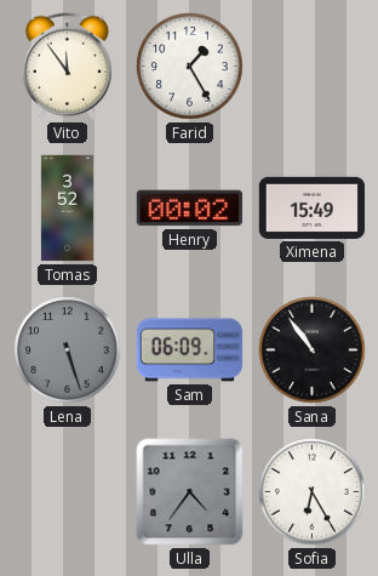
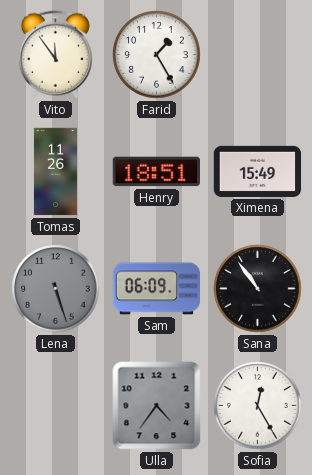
Tomas: 3:52 -> 11:26
Henry: 00:02 -> 18:51
Sofia: 6:25 -> 12:25
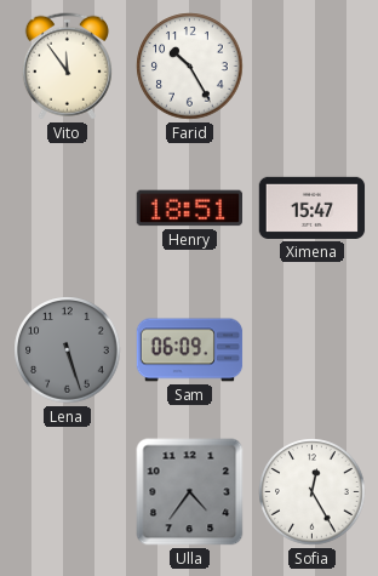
Farid: 1:25 -> 10:25
Tomas: 11:26 -> none
Ximena: 15:49 -> 15:47
Sana: 10:54 -> none
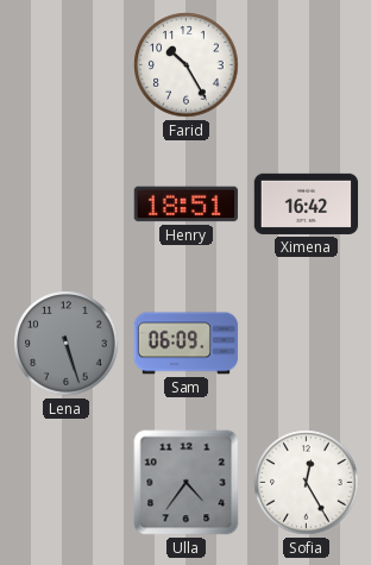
Vito: 11:54 -> none
Ximena: 15:47 -> 16:42
